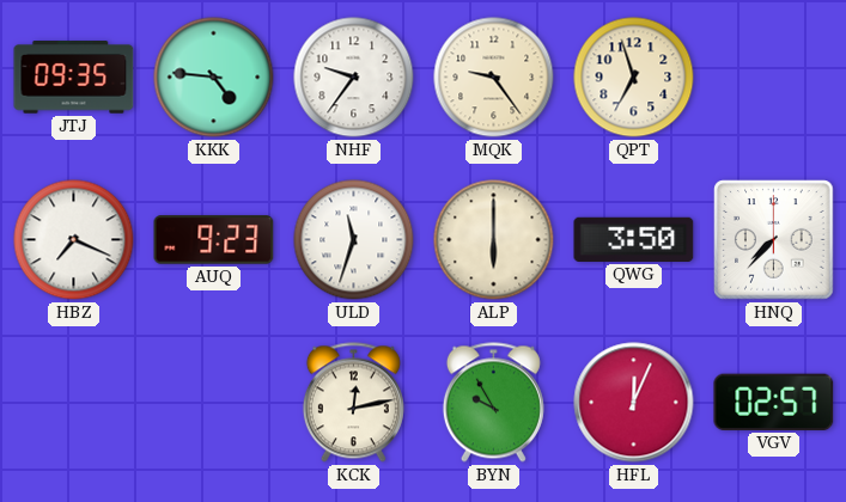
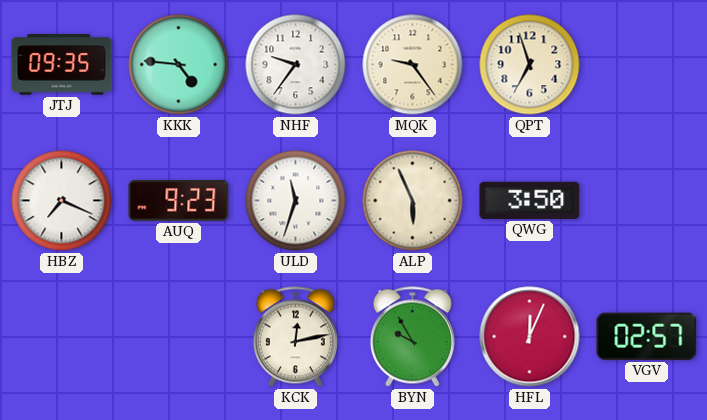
ALP: 6:00 -> 5:56
HNQ: 7:37 -> none
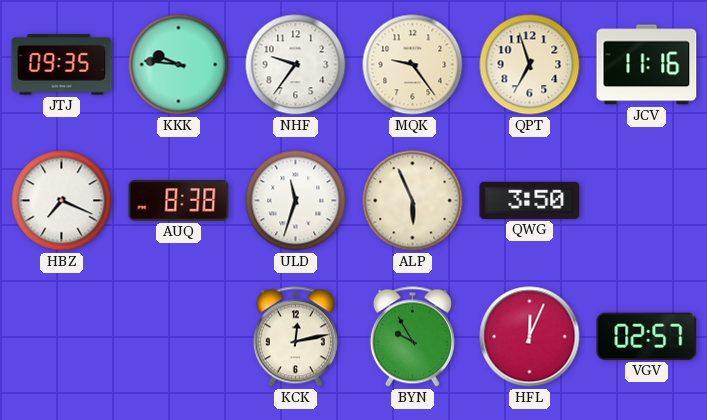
KKK: 4:46 -> 9:46
JCV: none -> 11:16
AUQ: 9:23 -> 8:38
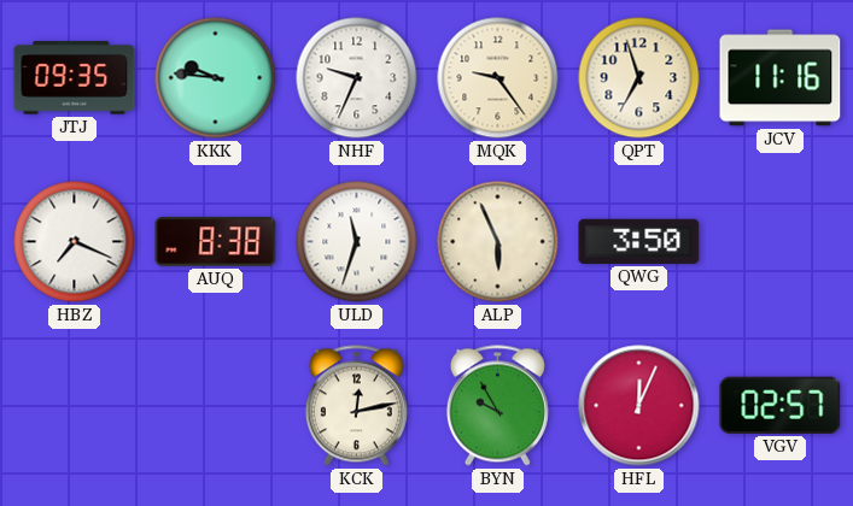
NHF: 9:36 -> 9:34
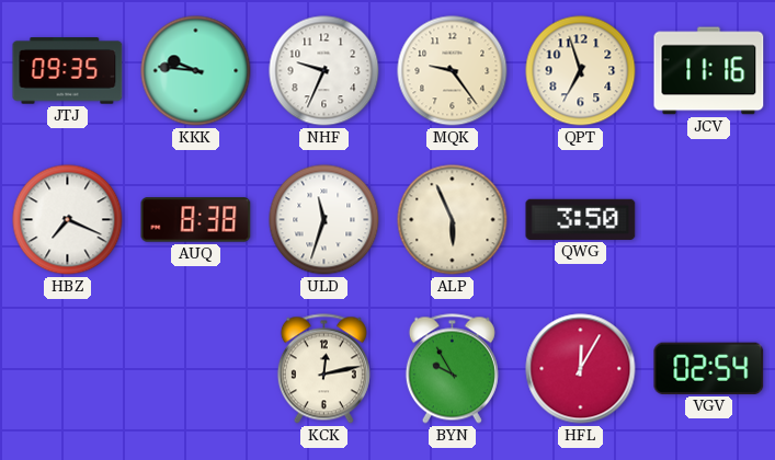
HFL: 12:04 -> 12:05
VGV: 02:57 -> 02:54
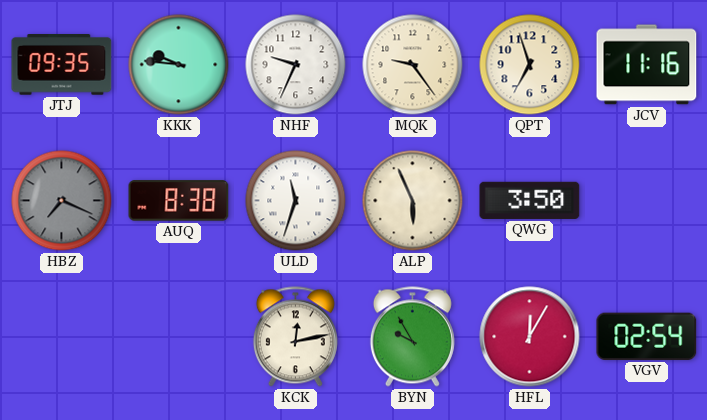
HBZ dial: white -> grey
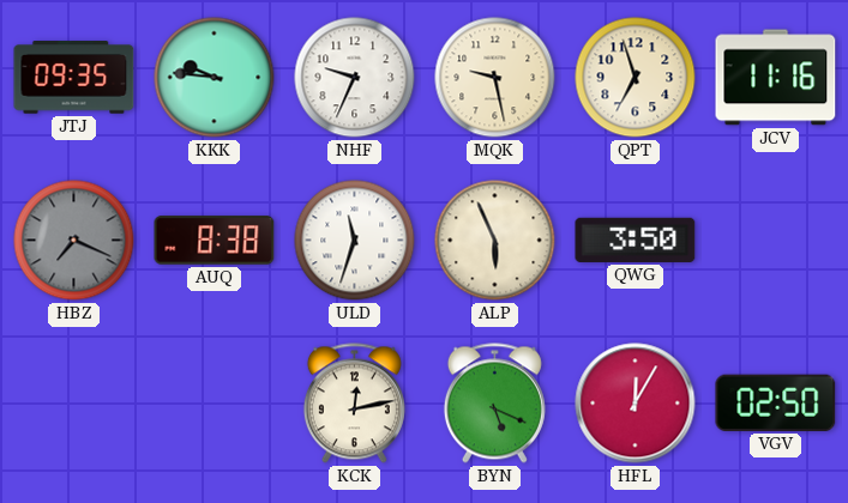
MQK: 9:24 -> 9:28
BYN: 9:55 -> 5:19
VGV: 02:54 -> 02:50
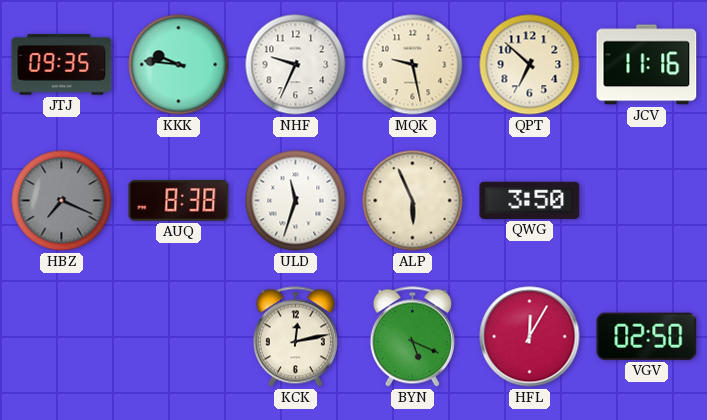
QPT: 6:57 -> 6:52
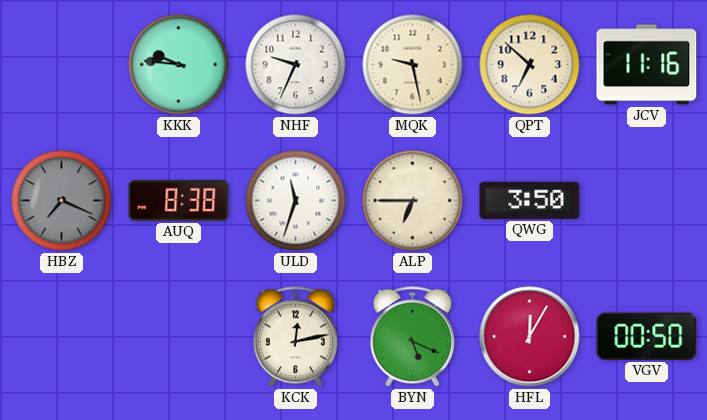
JTJ: 09:35 -> none
ALP: 5:56 -> 6:45
VGV: 02:50 -> 00:50
